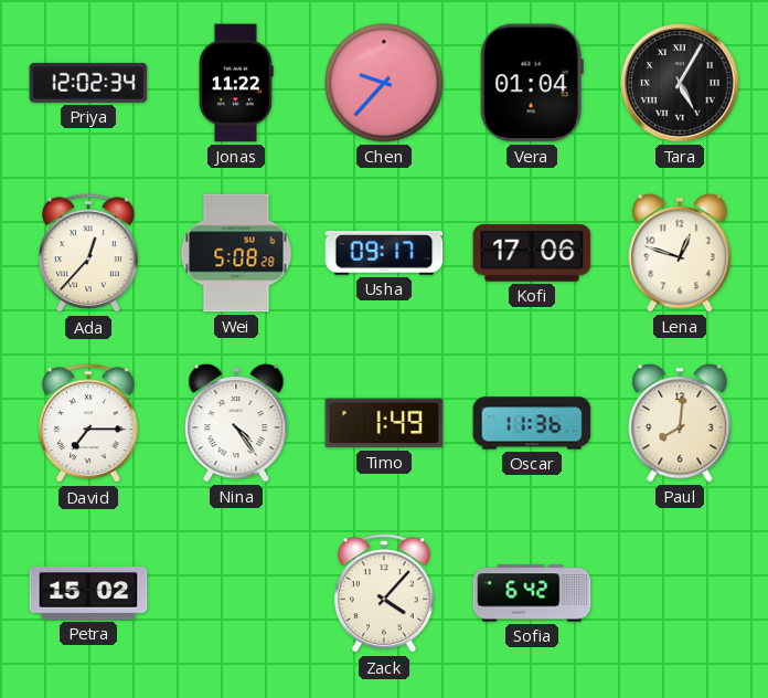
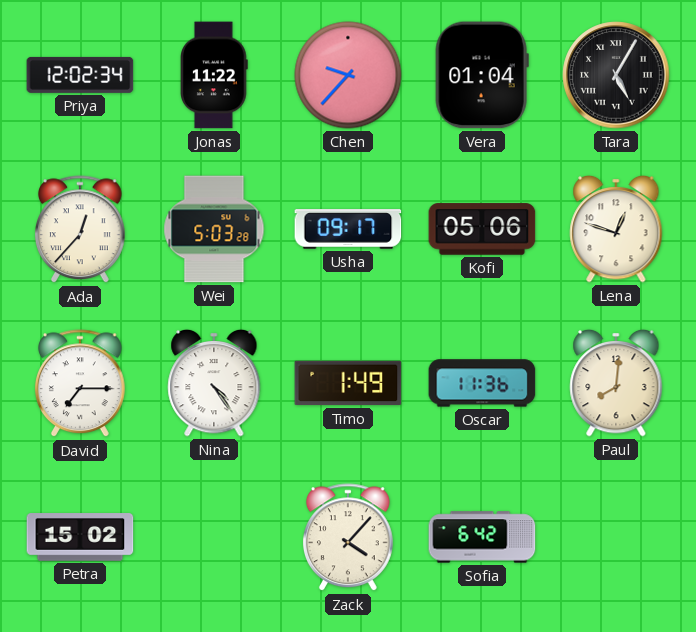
Wei: 5:08 -> 5:03
Kofi: 17:06 -> 05:06
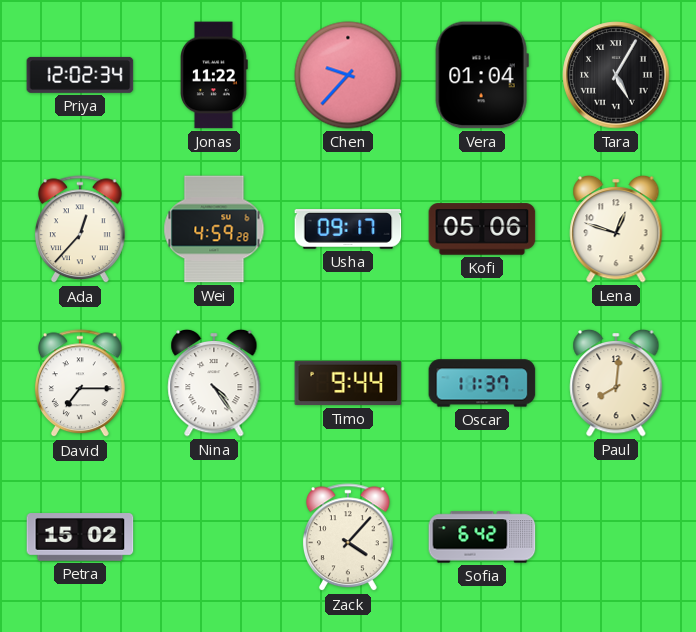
Wei: 5:03 -> 4:59
Timo: 1:49 -> 9:44
Oscar: 11:36 -> 11:37
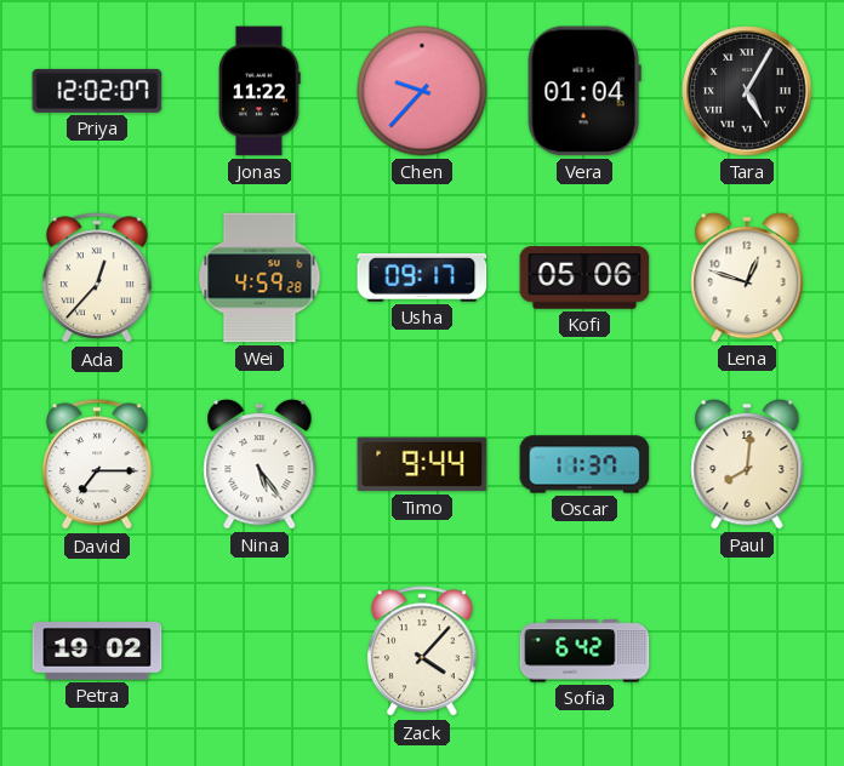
Priya: 12:02:34 -> 12:02:07
Nina: 4:24 -> 5:24
Petra: 15:02 -> 19:02
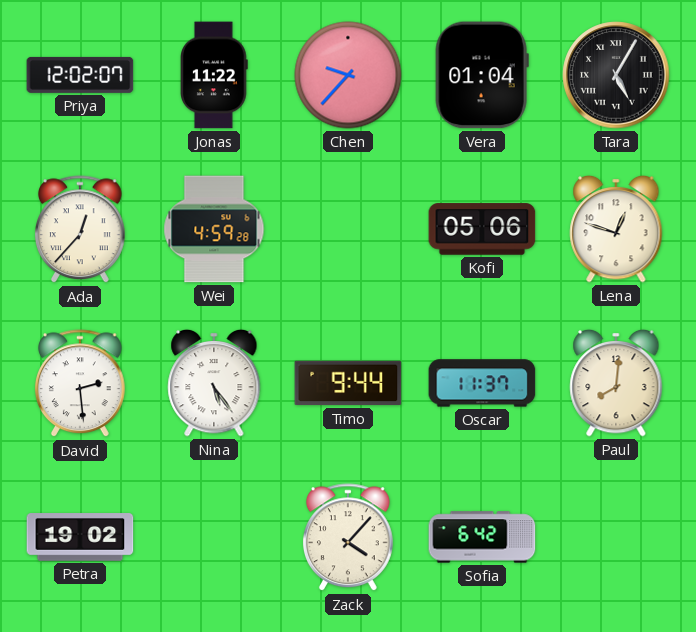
Usha: 09:17 -> none
David: 7:15 -> 2:29
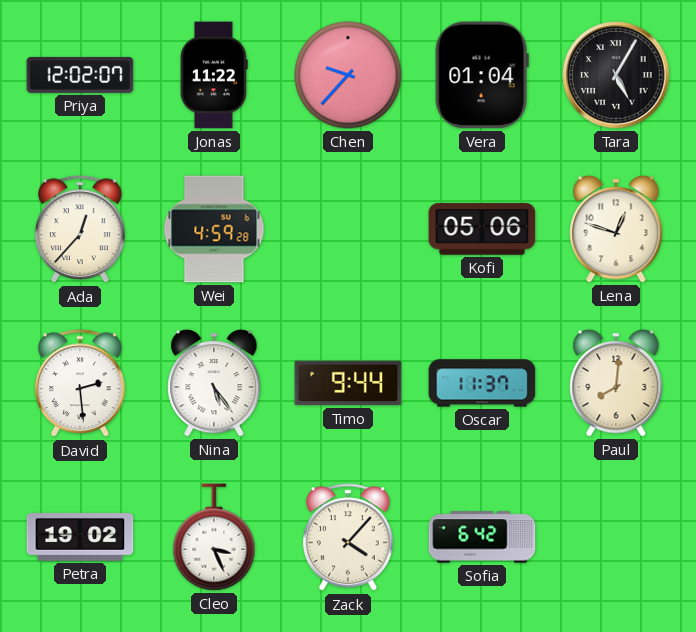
Cleo: none -> 3:26
